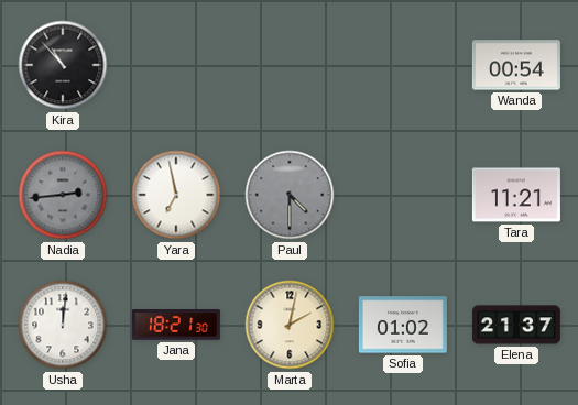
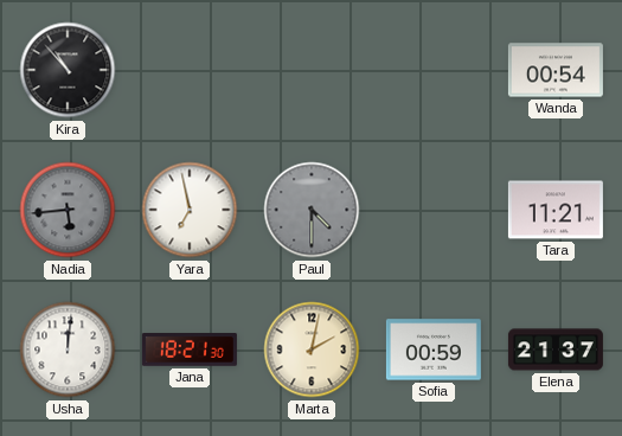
Nadia: 2:44 -> 5:44
Sofia: 01:02 -> 00:59
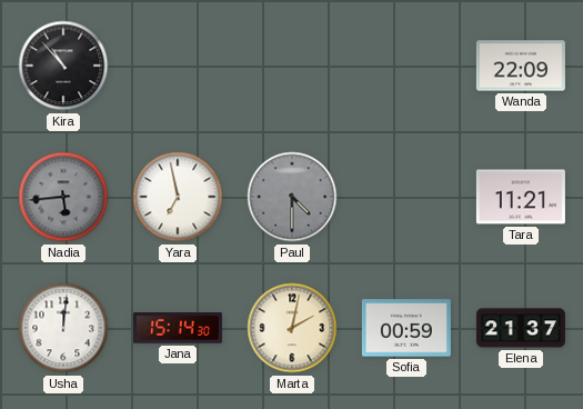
Wanda: 00:54 -> 22:09
Jana: 18:21 -> 15:14
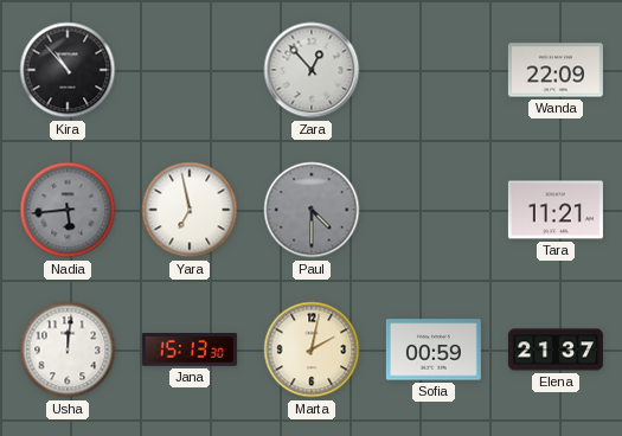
Zara: none -> 12:53
Jana: 15:14 -> 15:13
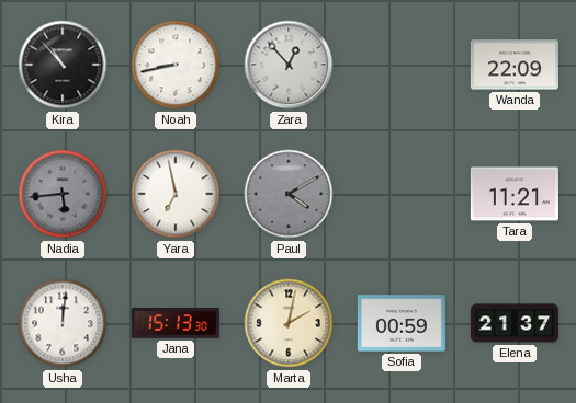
Noah: none -> 8:43
Paul: 4:30 -> 4:10
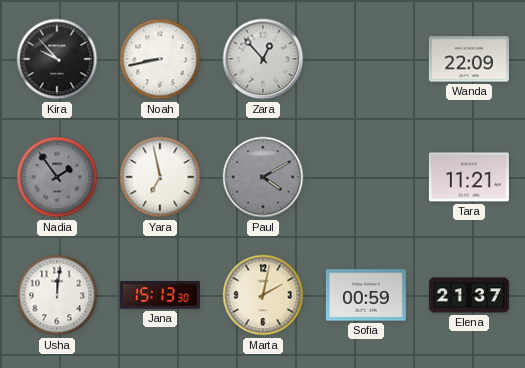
Kira: 10:53 -> 9:53
Nadia: 5:44 -> 1:54
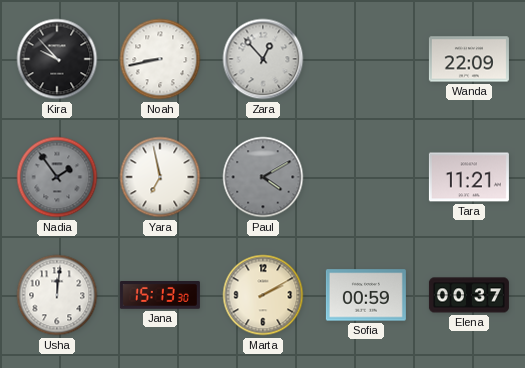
Marta: 2:02 -> 2:10
Elena: 21:37 -> 00:37
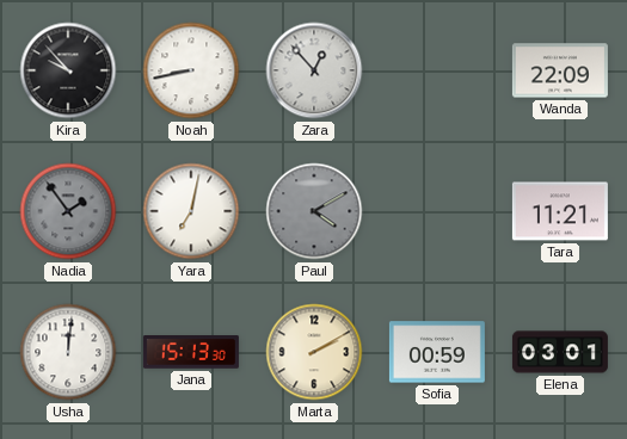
Yara: 6:58 -> 7:02
Elena: 00:37 -> 03:01
